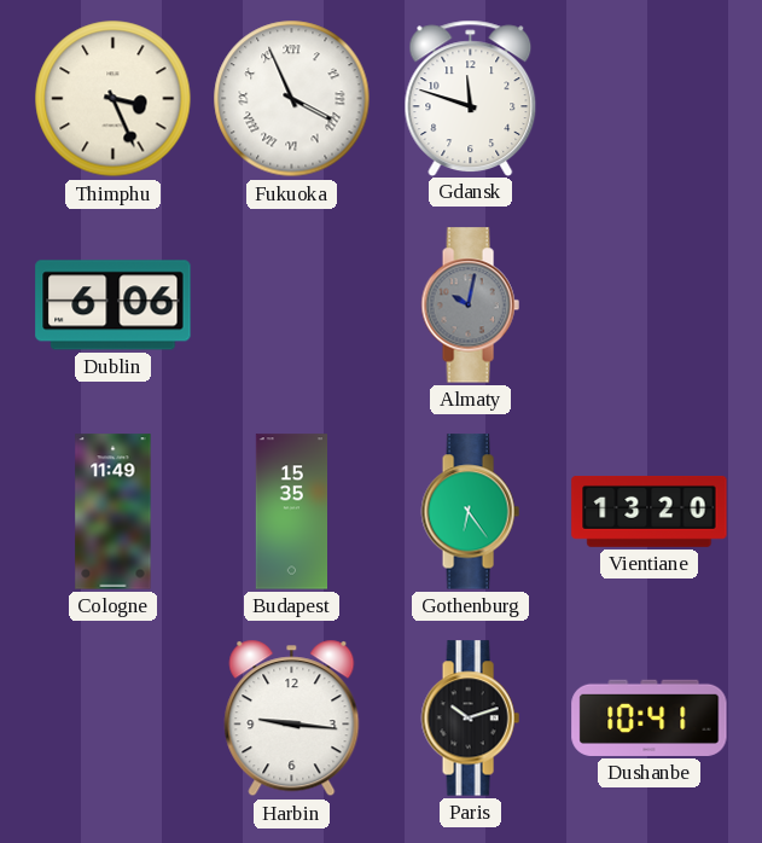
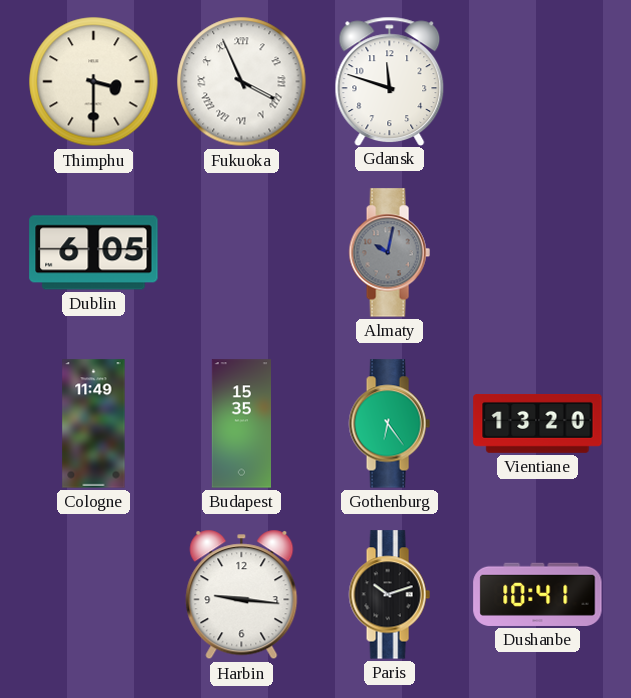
Thimphu: 3:26 -> 3:30
Dublin: 6:06 -> 6:05
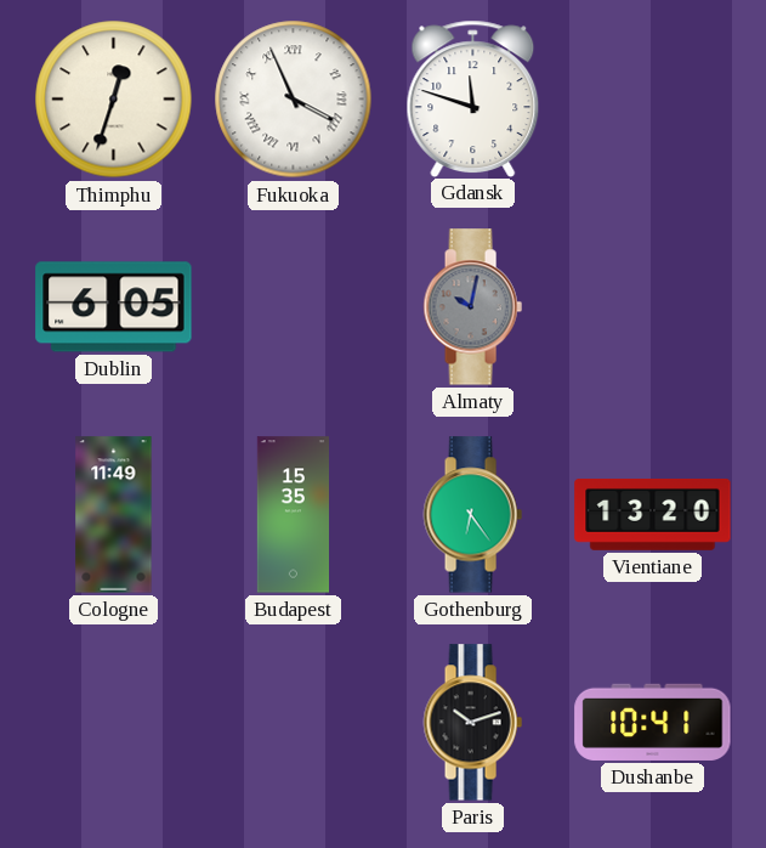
Thimphu: 3:30 -> 12:33
Harbin: 9:16 -> none
